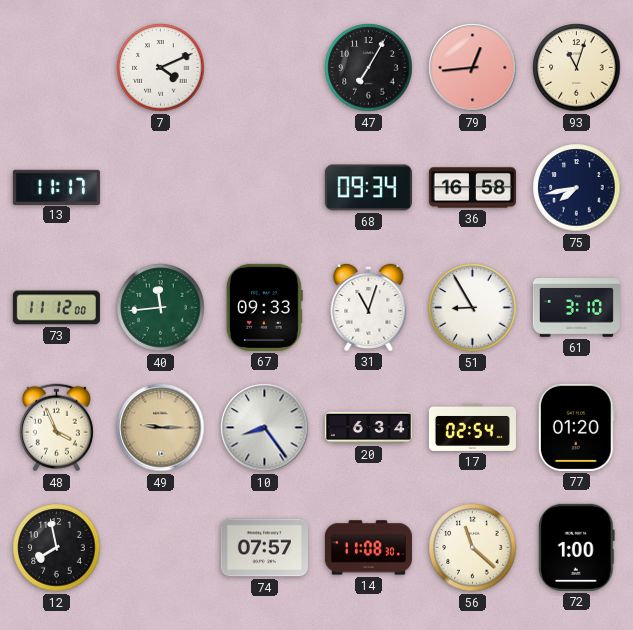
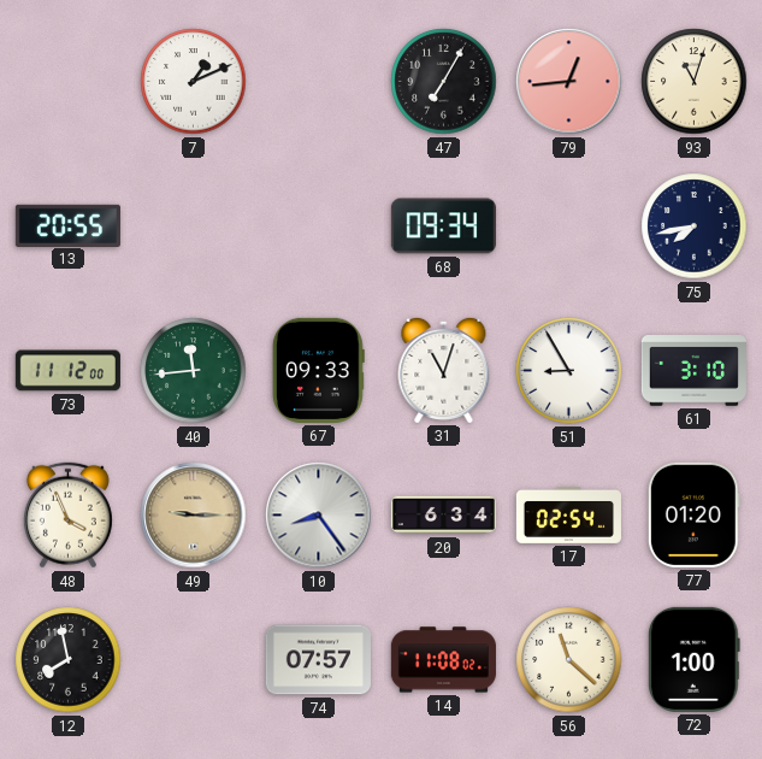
7: 4:11 -> 1:11
13: 11:17 -> 20:55
36: 16:58 -> none
14: 11:08:30 -> 11:08:02
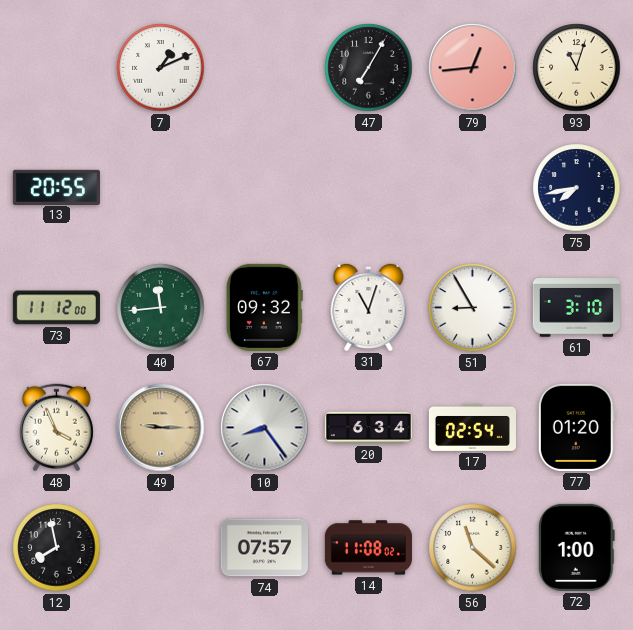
68: 09:34 -> none
67: 09:33 -> 09:32
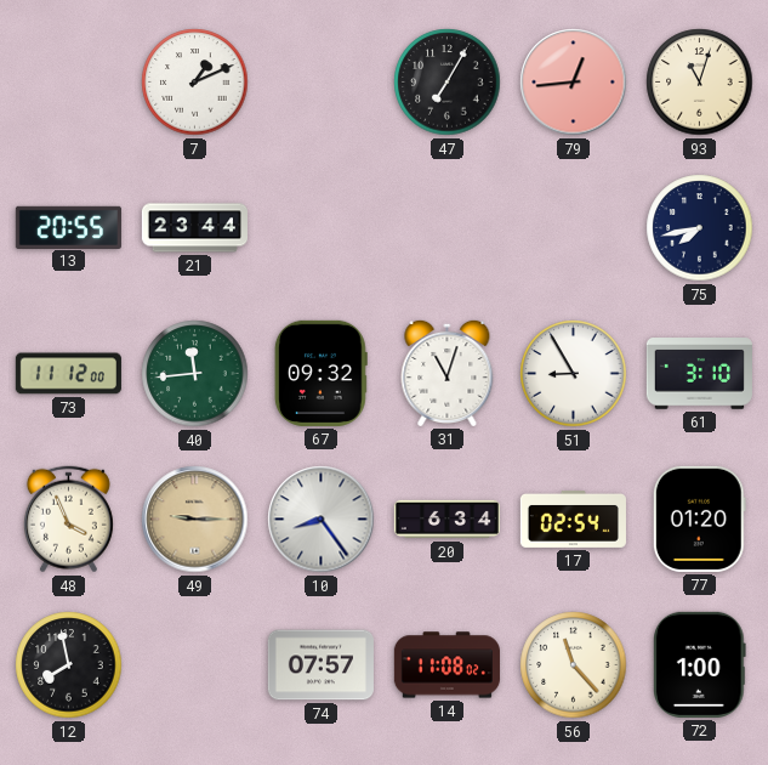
21: none -> 23:44
56: 11:22 -> 11:23
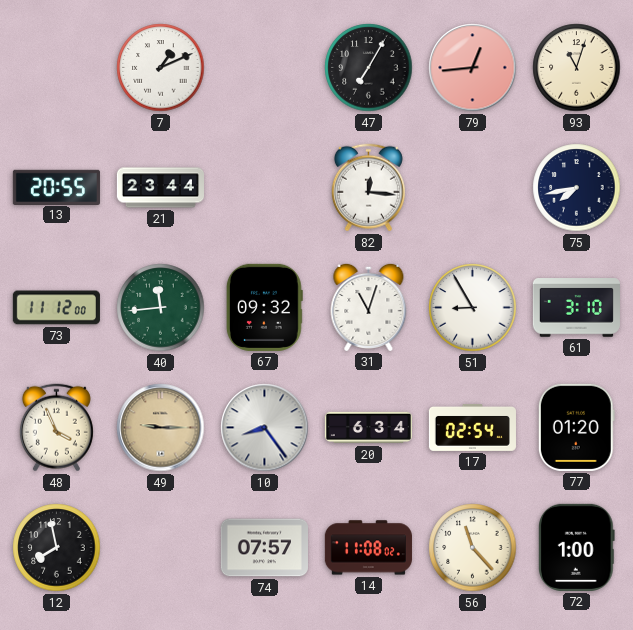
82: none -> 12:16
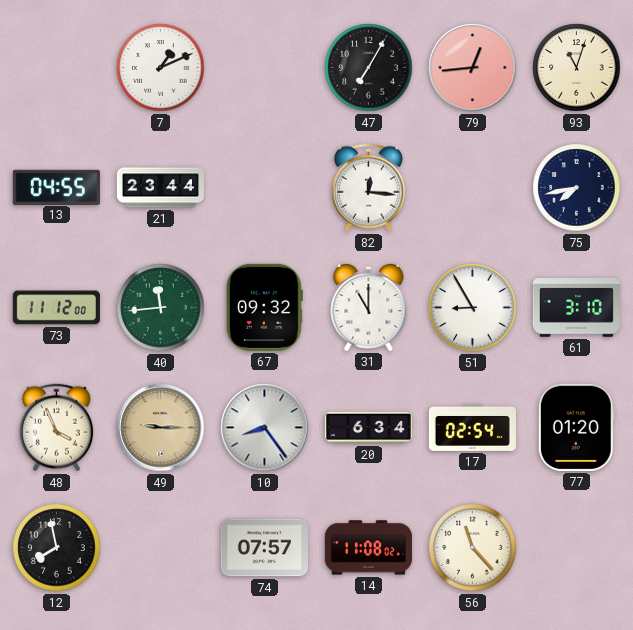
13: 20:55 -> 04:55
31: 11:03 -> 11:00
72: 1:00 -> none
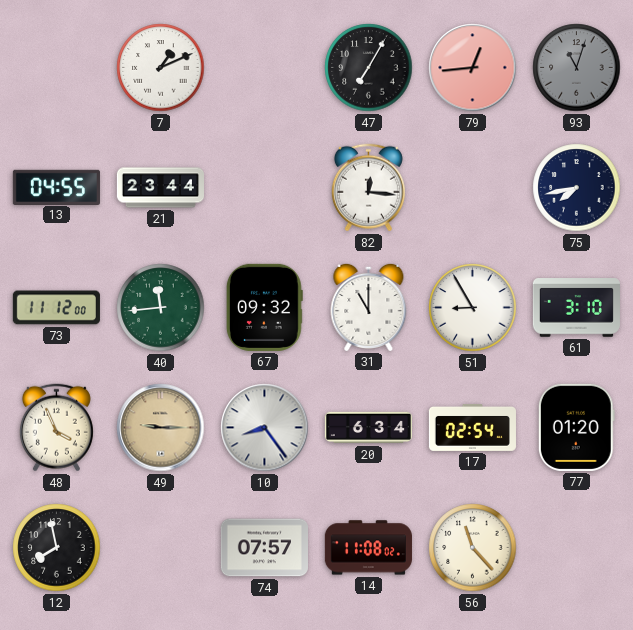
93 dial: cream -> grey
